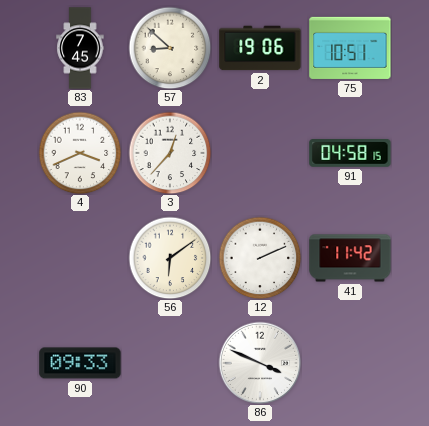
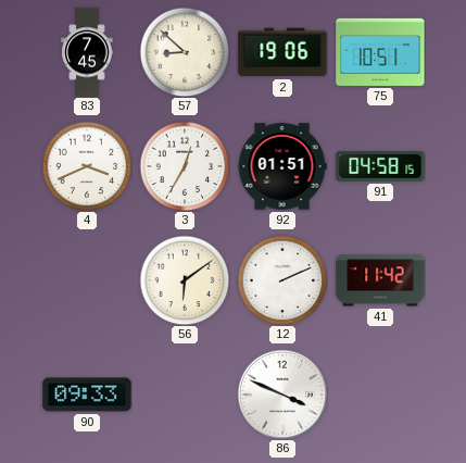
3: 12:37 -> 12:35
92: none -> 01:51
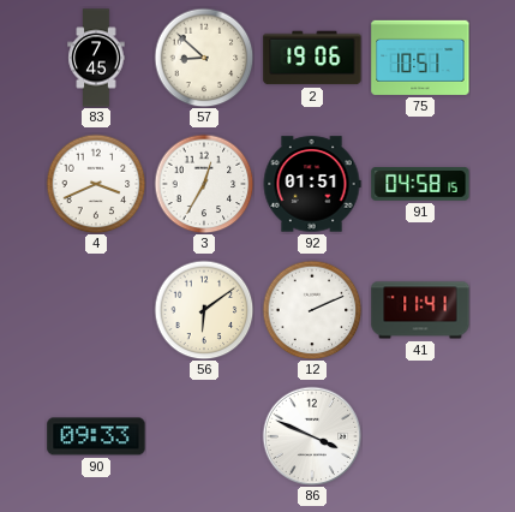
41: 11:42 -> 11:41
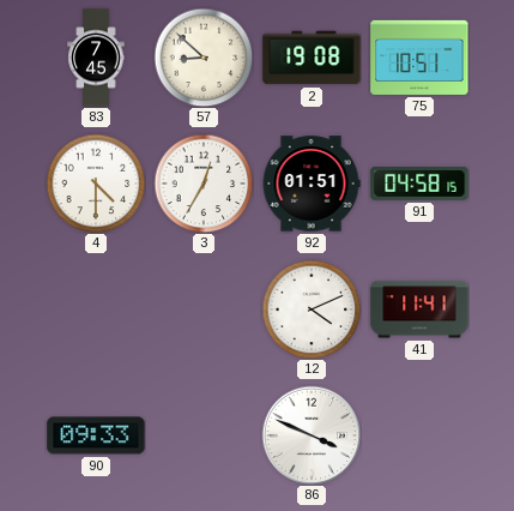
2: 19:06 -> 19:08
4: 3:41 -> 4:30
56: 6:09 -> none
12: 2:11 -> 4:11
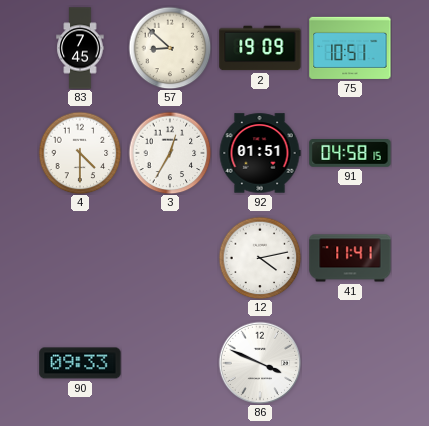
2: 19:08 -> 19:09
12: 4:11 -> 4:13
